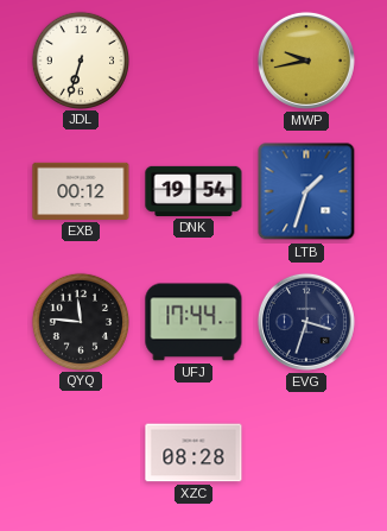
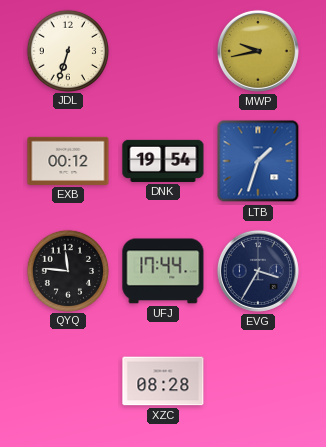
EVG: 3:33 -> 3:35
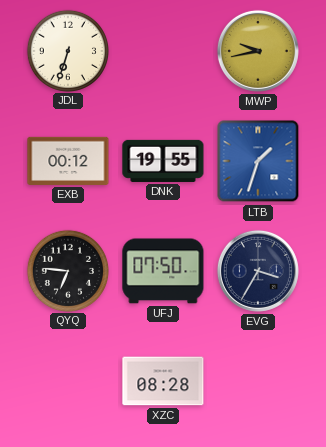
DNK: 19:54 -> 19:55
QYQ: 11:46 -> 6:46
UFJ: 17:44 -> 07:50
